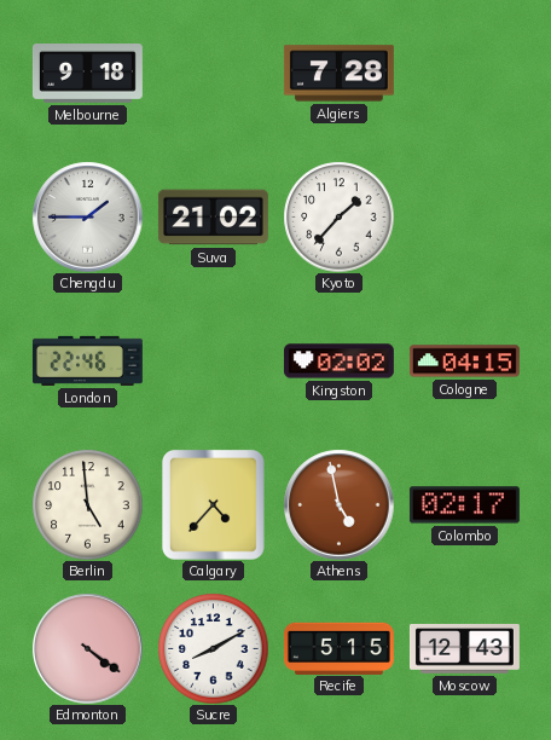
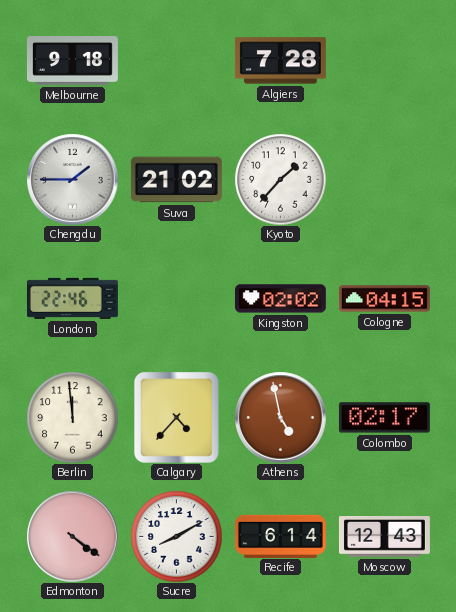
Berlin: 4:59 -> 11:59
Recife: 5:15 -> 6:14
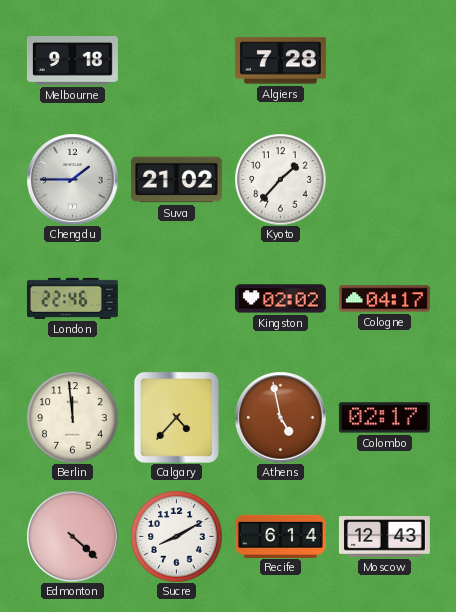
Cologne: 04:15 -> 04:17
Edmonton: 4:21 -> 4:22
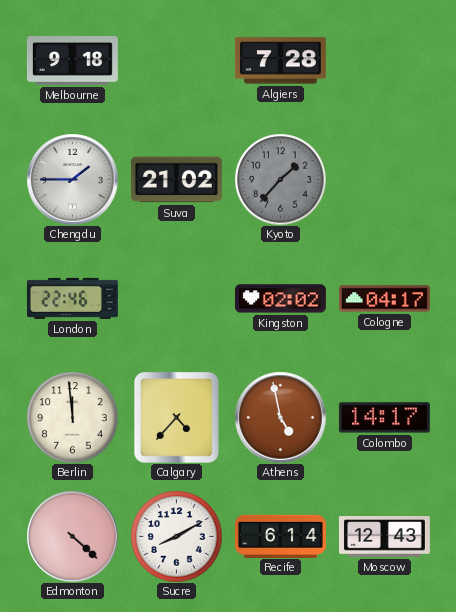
Kyoto dial: white -> grey
Colombo: 02:17 -> 14:17
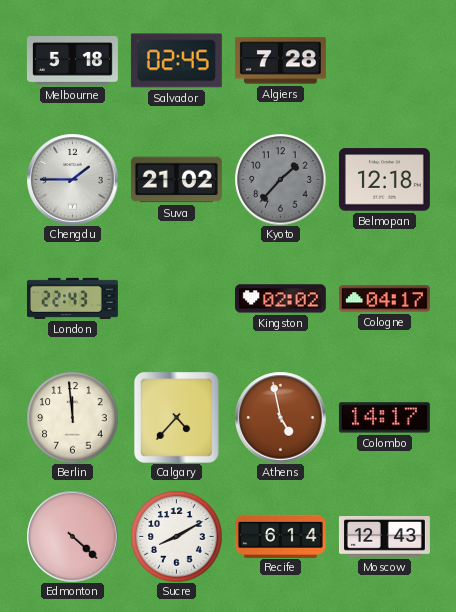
Melbourne: 9:18 -> 5:18
Salvador: none -> 02:45
Belmopan: none -> 12:18
London: 22:46 -> 22:43
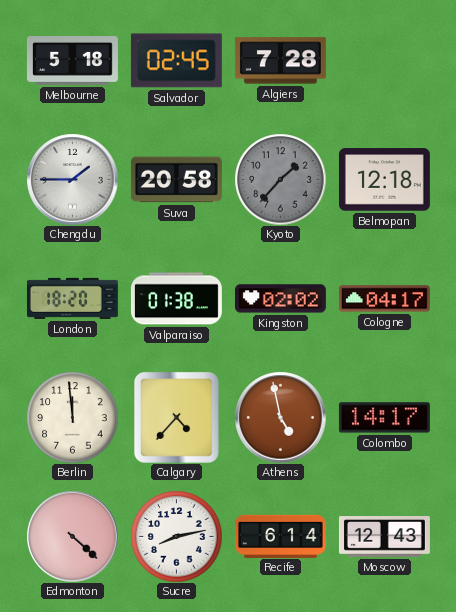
Suva: 21:02 -> 20:58
London: 22:43 -> 18:20
Valparaiso: none -> 01:38
Sucre: 8:10 -> 8:13
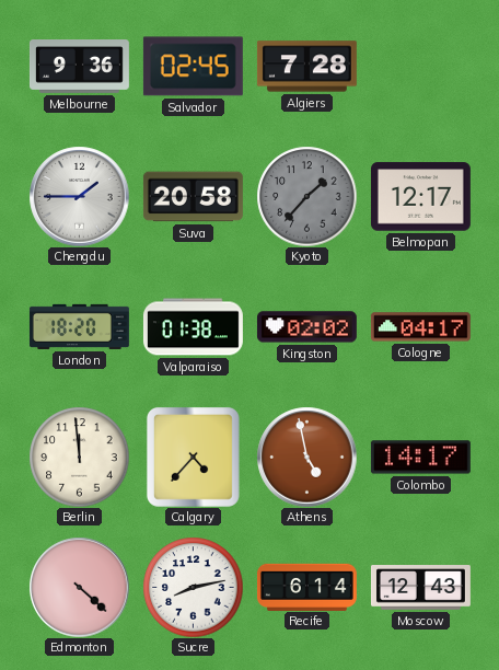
Melbourne: 5:18 -> 9:36
Belmopan: 12:18 -> 12:17
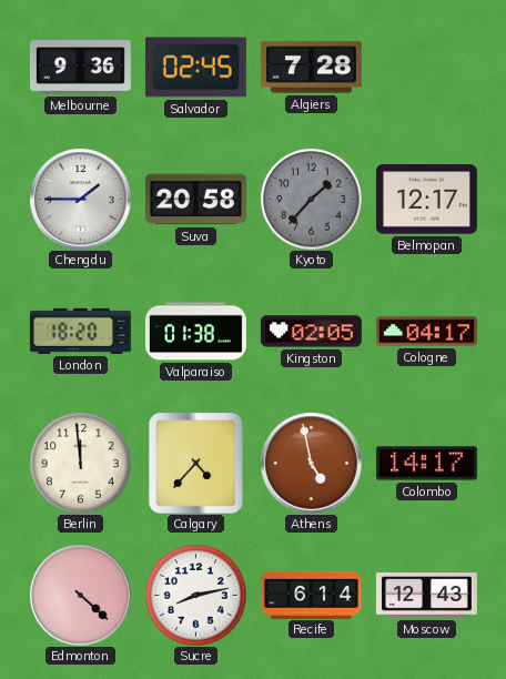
Kingston: 02:02 -> 02:05
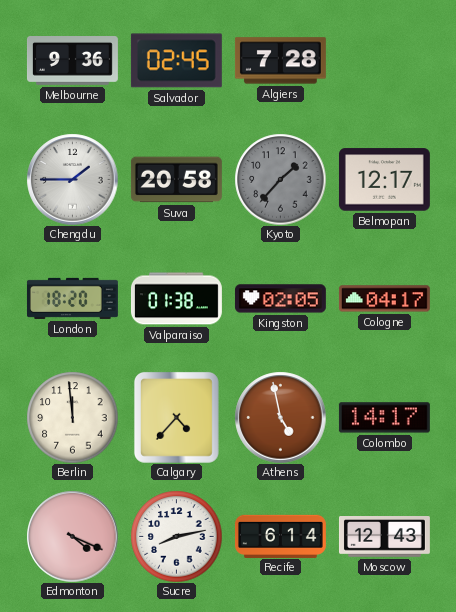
Edmonton: 4:22 -> 4:19
